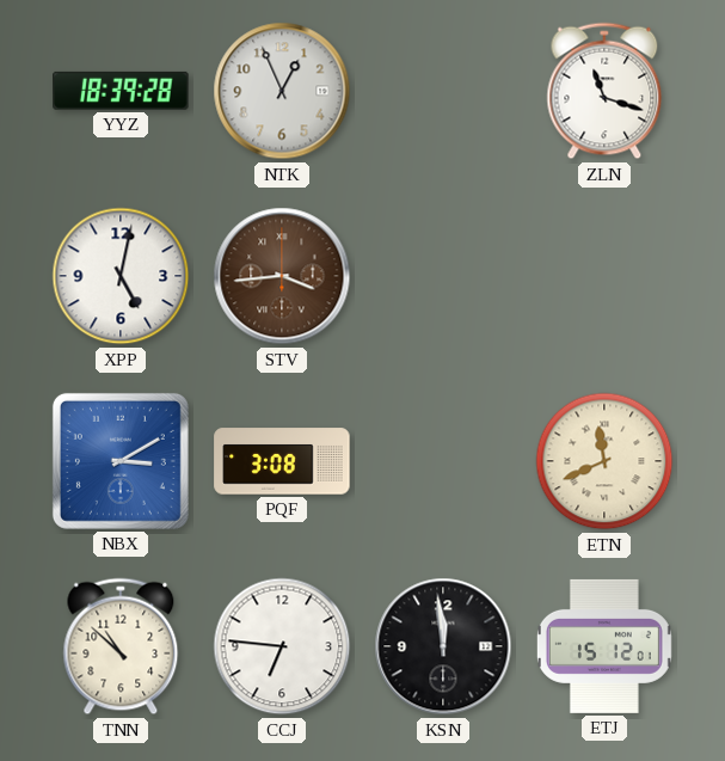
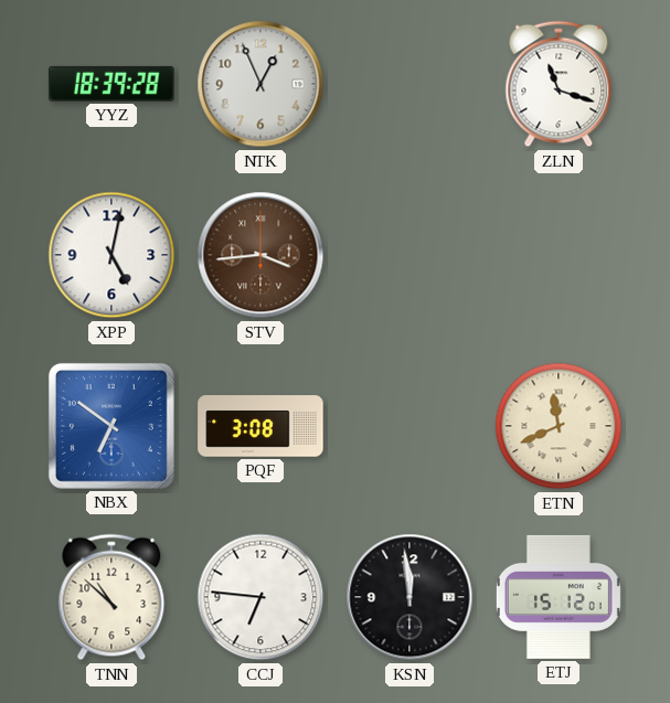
NBX: 3:10 -> 6:51
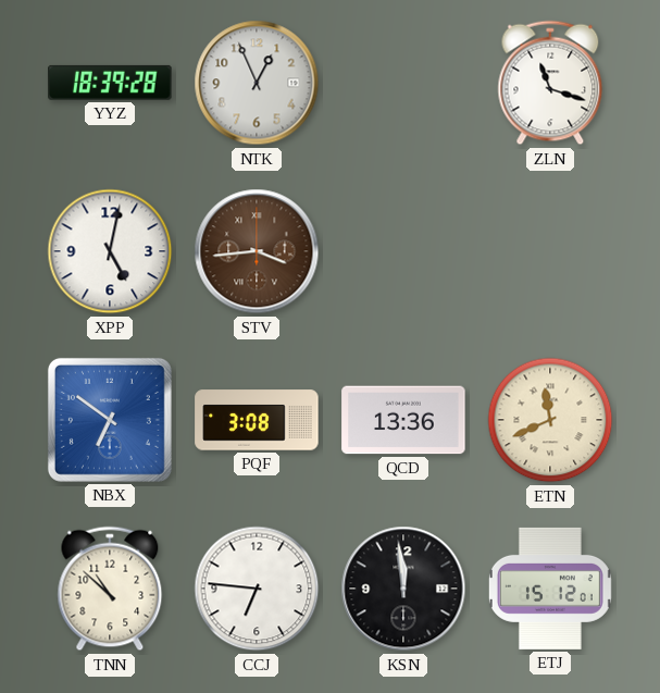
QCD: none -> 13:36
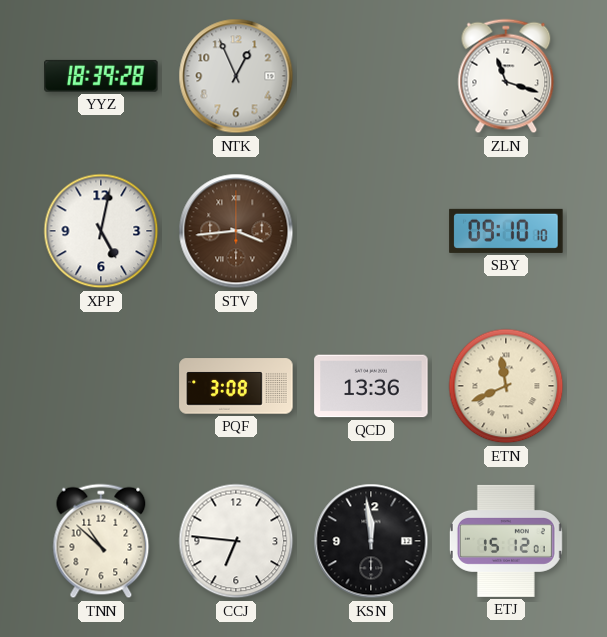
SBY: none -> 09:10
NBX: 6:51 -> none
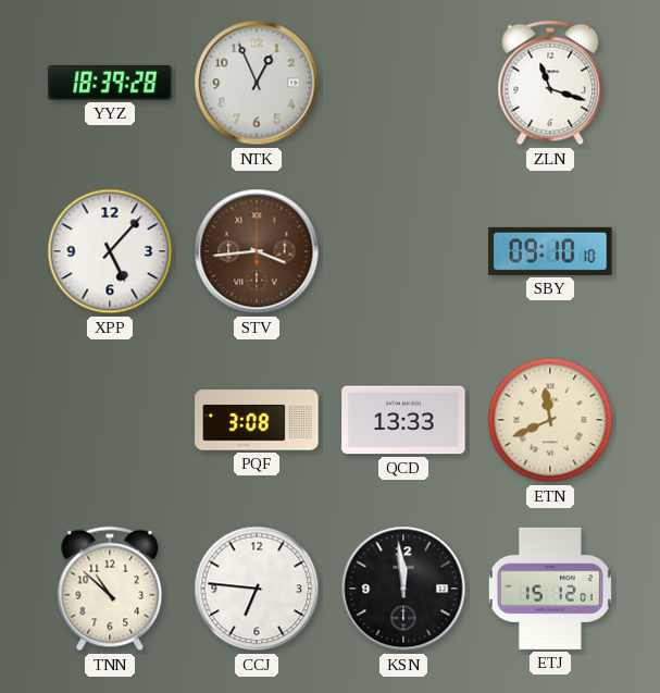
XPP: 5:02 -> 5:07
QCD: 13:36 -> 13:33
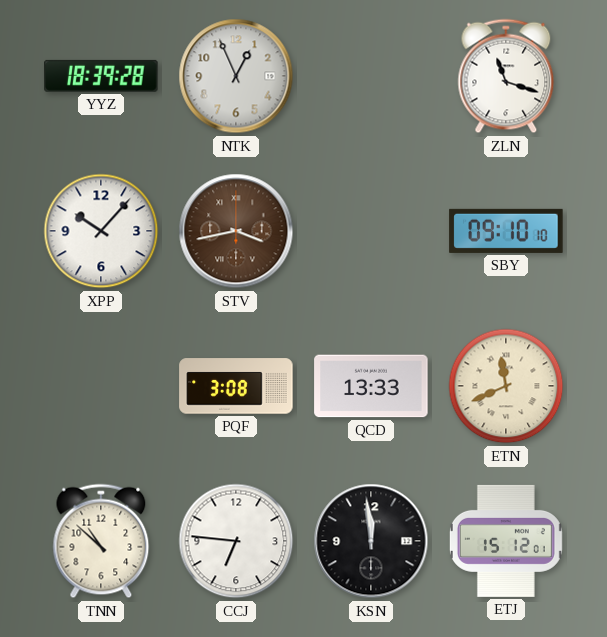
XPP: 5:07 -> 10:07
STV: 3:44 -> 3:43
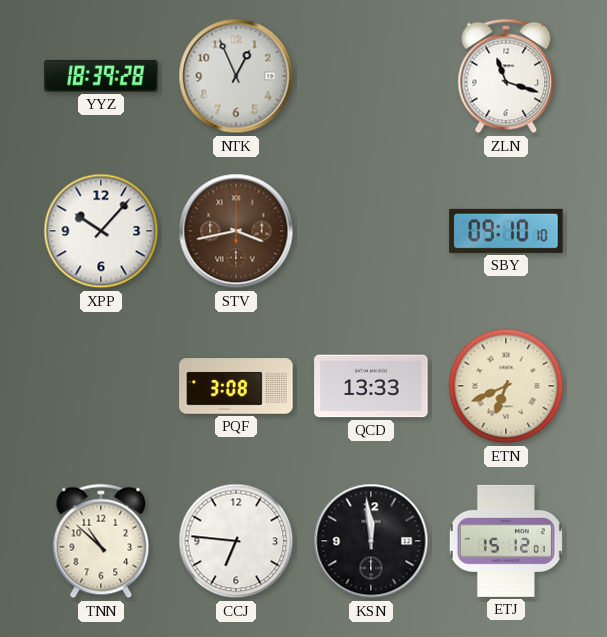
ETN: 11:41 -> 6:41
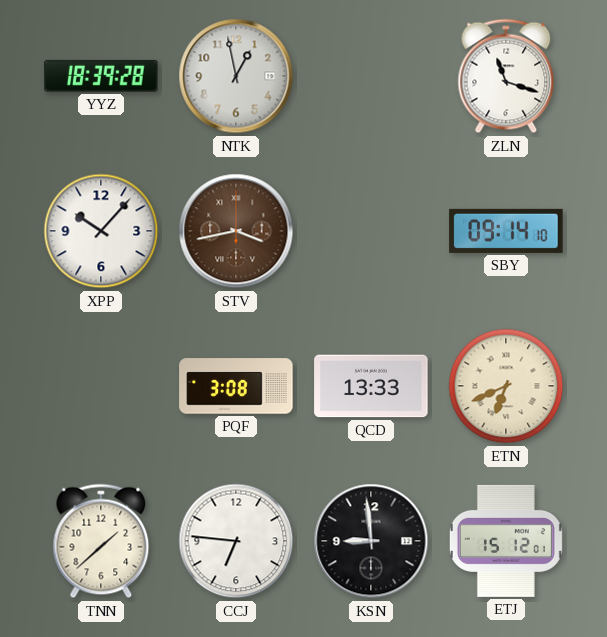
NTK: 12:56 -> 12:58
SBY: 09:10 -> 09:14
TNN: 10:52 -> 1:38
KSN: 11:59 -> 8:59
